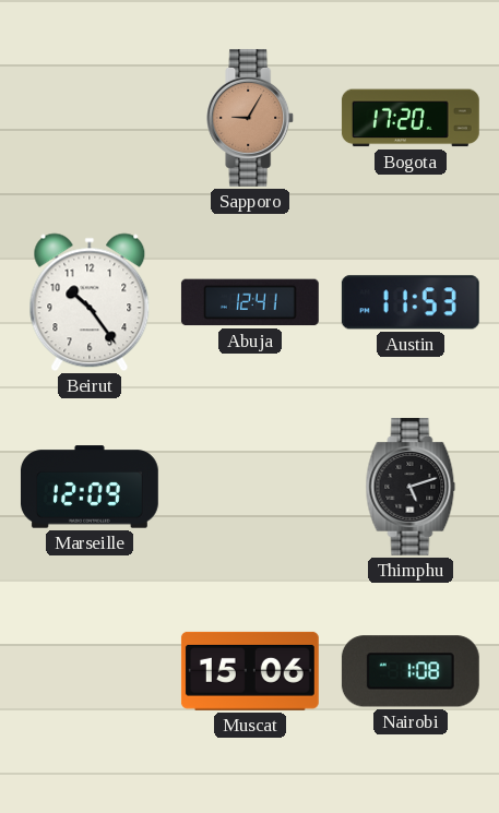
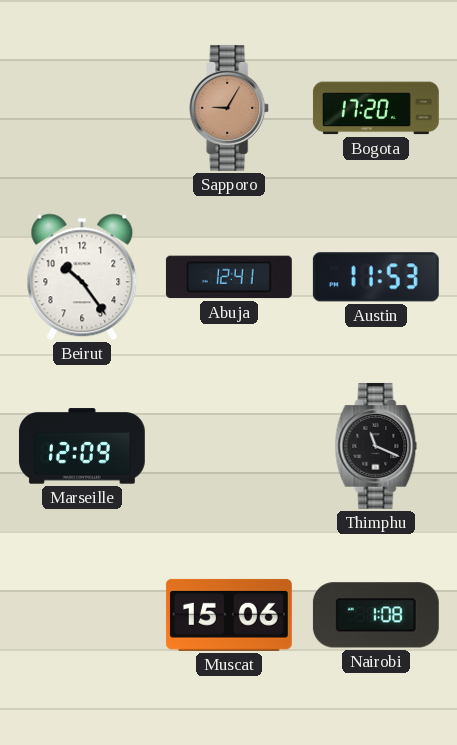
Thimphu: 5:12 -> 11:19
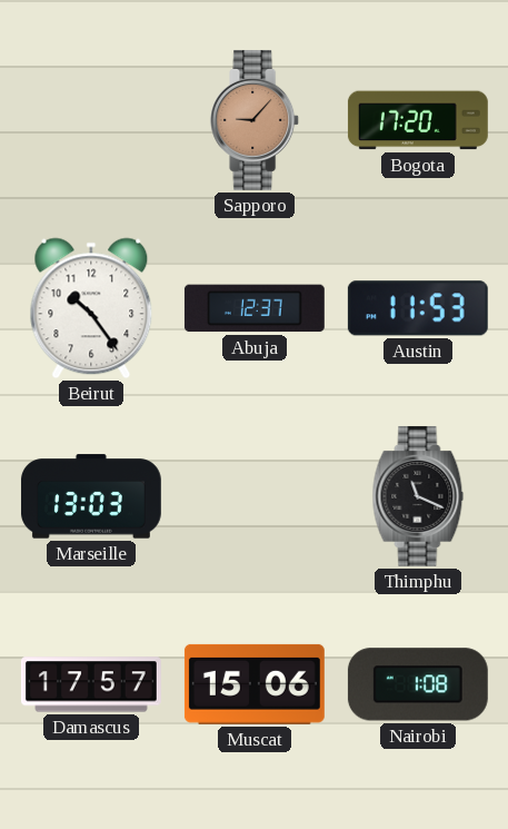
Sapporo: 9:05 -> 9:07
Abuja: 12:41 -> 12:37
Marseille: 12:09 -> 13:03
Damascus: none -> 17:57
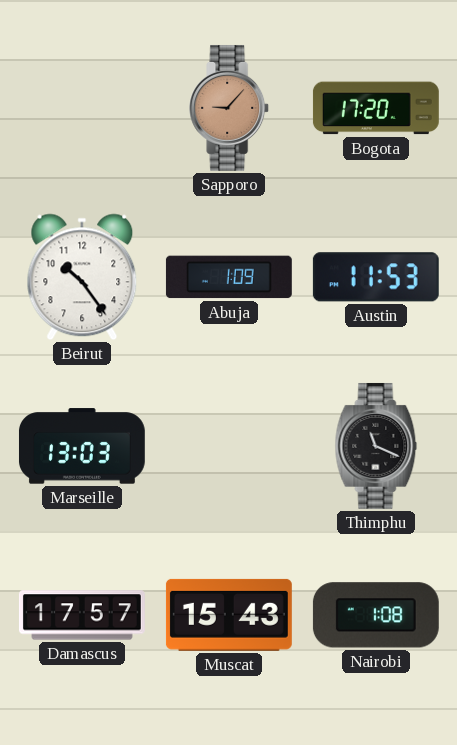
Abuja: 12:37 -> 1:09
Muscat: 15:06 -> 15:43
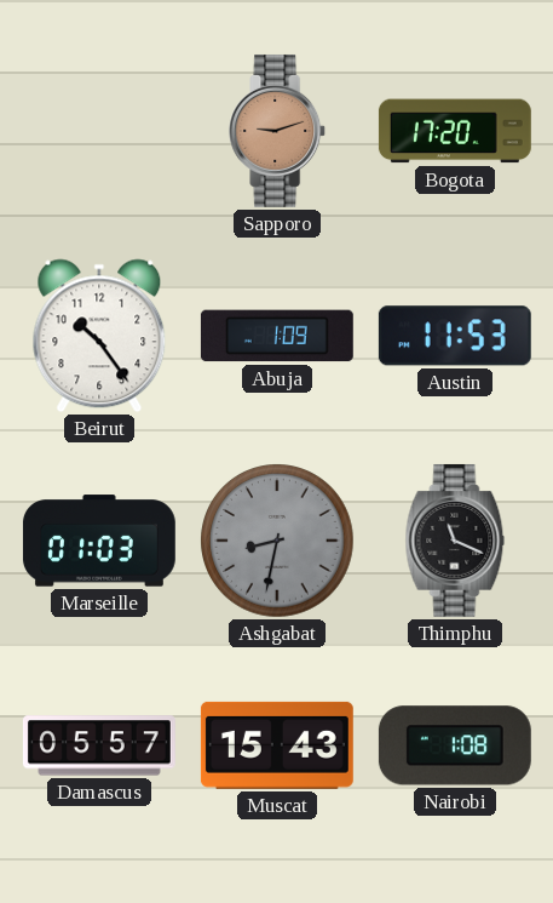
Sapporo: 9:07 -> 9:12
Marseille: 13:03 -> 01:03
Ashgabat: none -> 8:32
Damascus: 17:57 -> 05:57
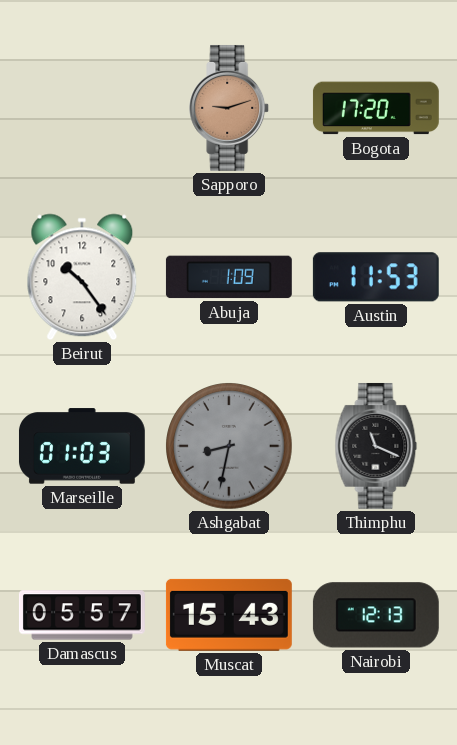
Nairobi: 1:08 -> 12:13
